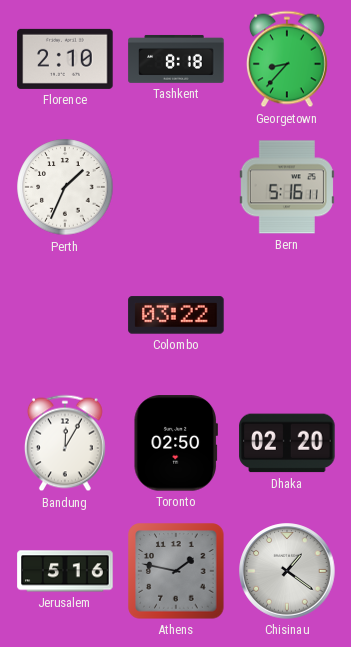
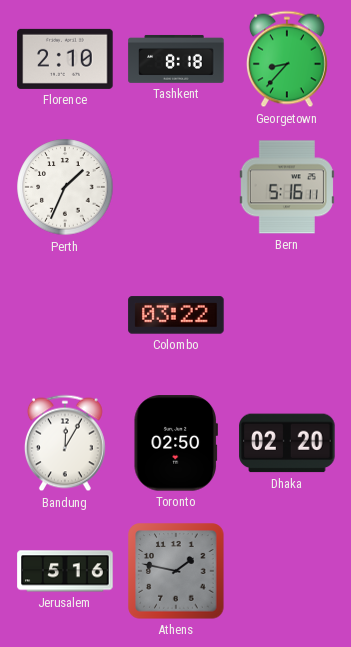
Chisinau: 1:21 -> none
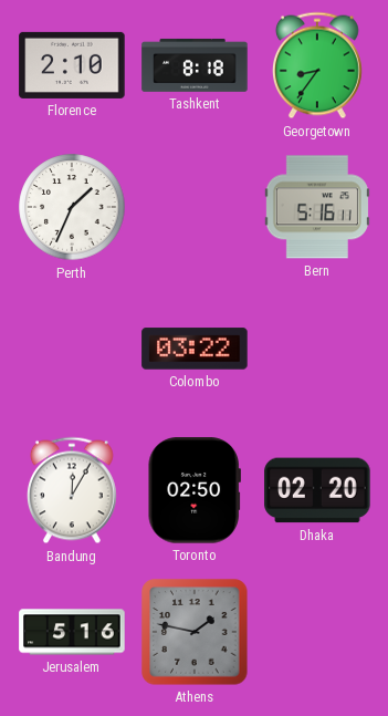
Georgetown: 8:37 -> 8:36
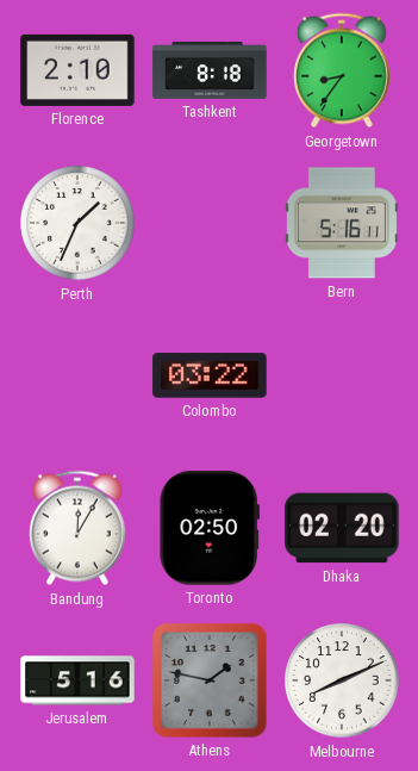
Melbourne: none -> 8:11
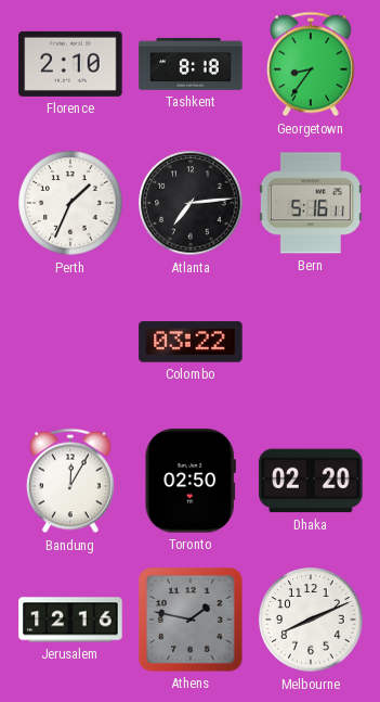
Atlanta: none -> 7:14
Jerusalem: 5:16 -> 12:16
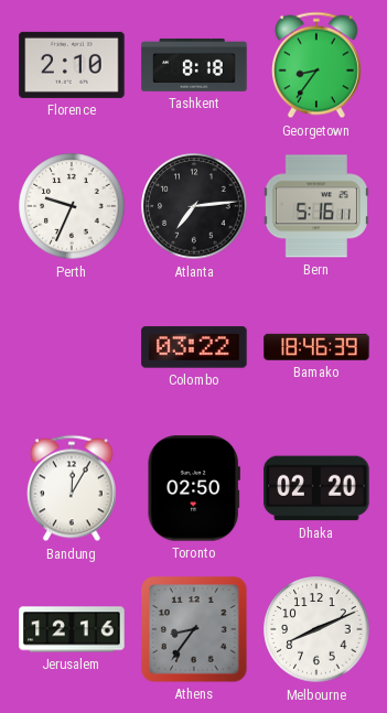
Perth: 1:34 -> 9:34
Bamako: none -> 18:46
Athens: 1:47 -> 8:36
